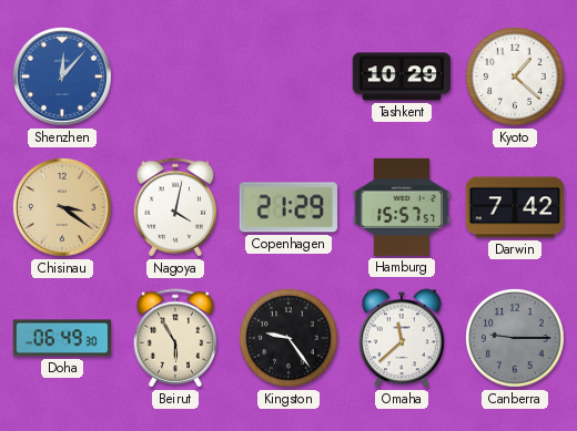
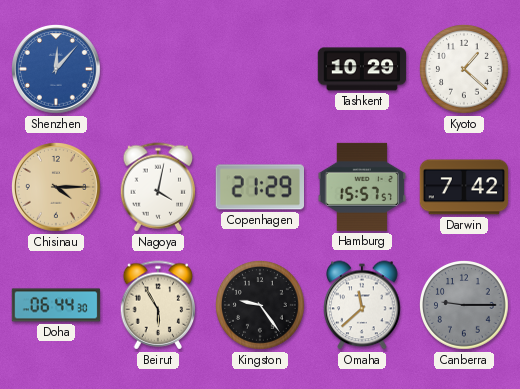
Chisinau: 3:21 -> 4:15
Doha: 06:49 -> 06:44
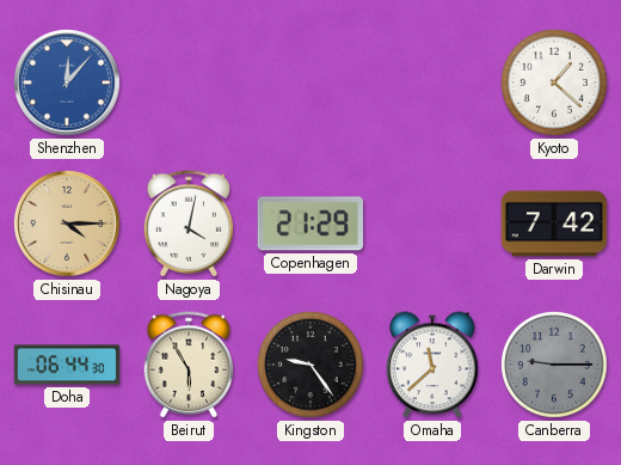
Tashkent: 10:29 -> none
Hamburg: 15:57 -> none
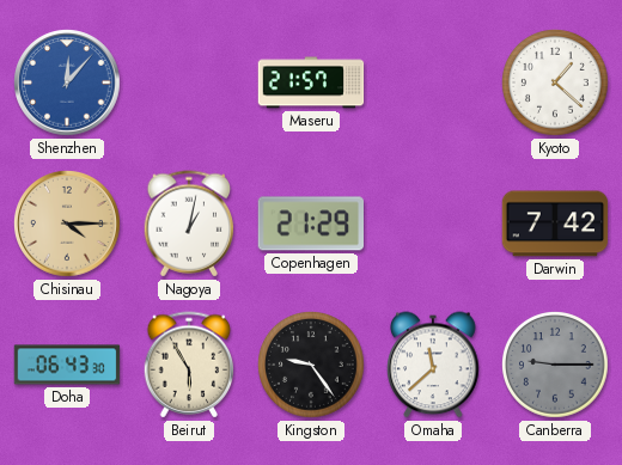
Maseru: none -> 21:57
Nagoya: 4:02 -> 1:02
Doha: 06:44 -> 06:43
